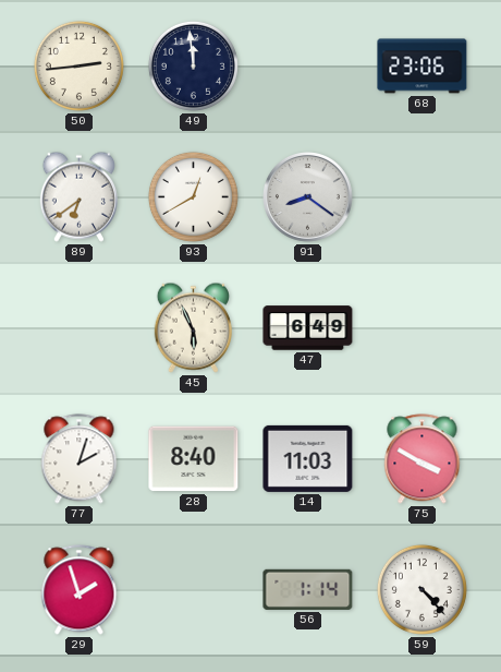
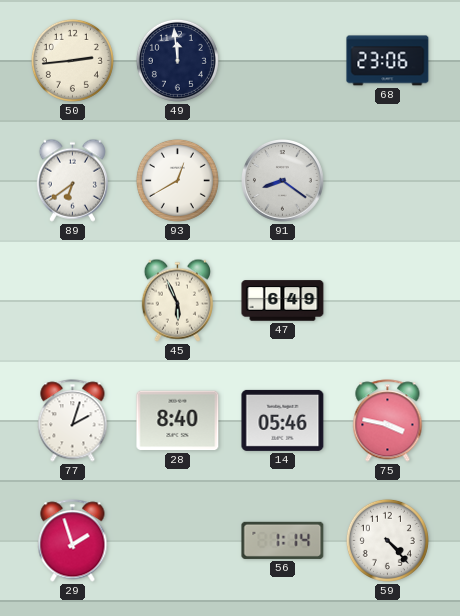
14: 11:03 -> 05:46
75: 3:50 -> 3:47
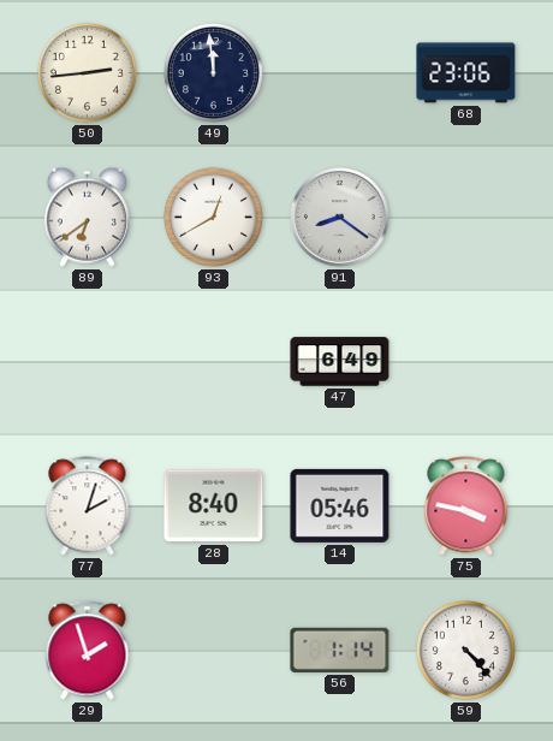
45: 5:56 -> none
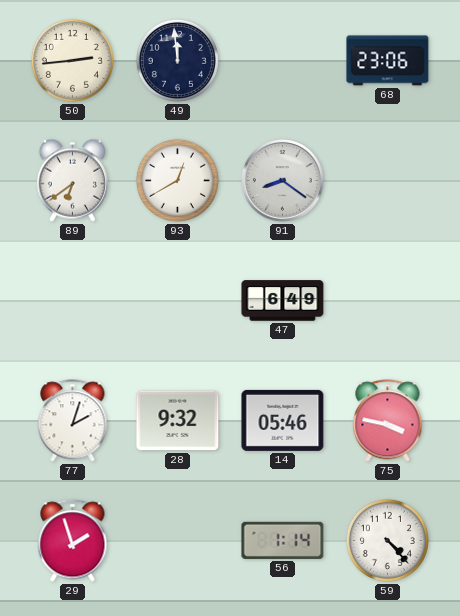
28: 8:40 -> 9:32
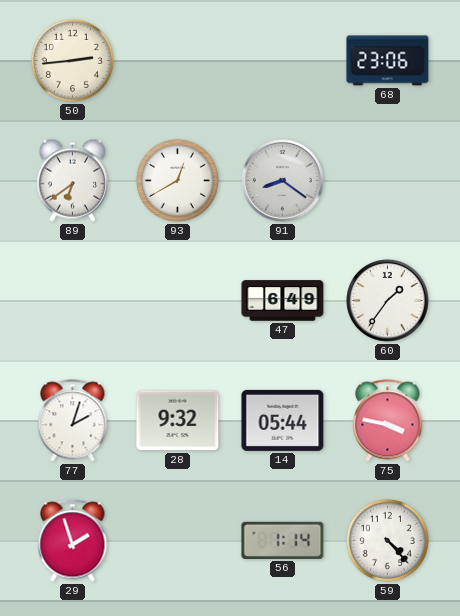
49: 11:59 -> none
60: none -> 1:36
14: 05:46 -> 05:44
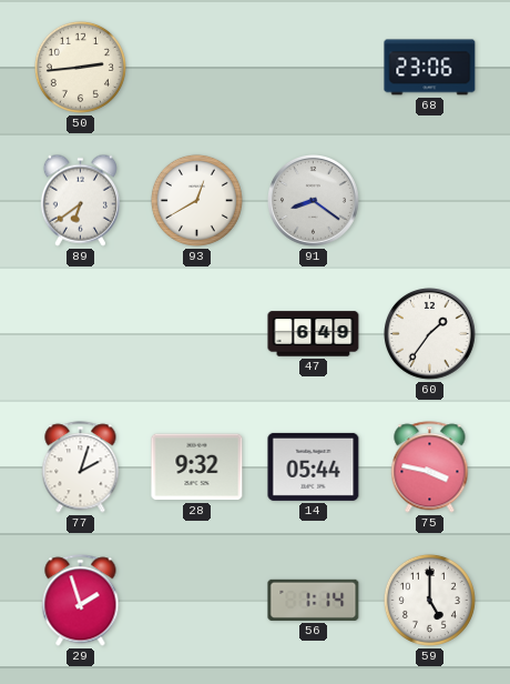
59: 4:23 -> 5:00
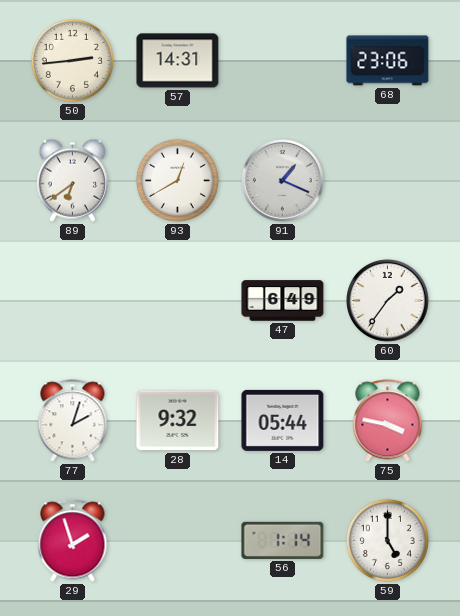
57: none -> 14:31
91: 8:21 -> 1:19
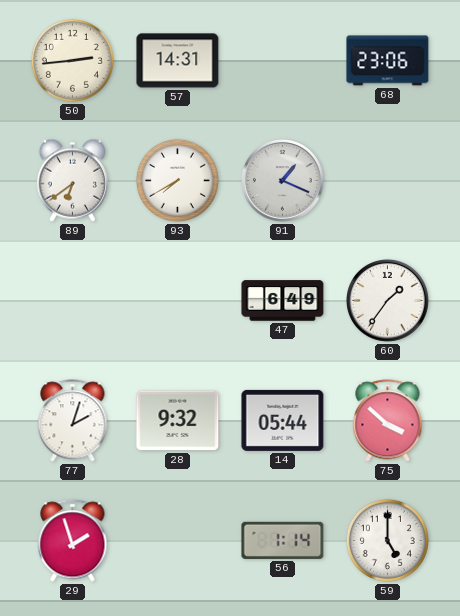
93: 12:40 -> 7:40
75: 3:47 -> 3:52
